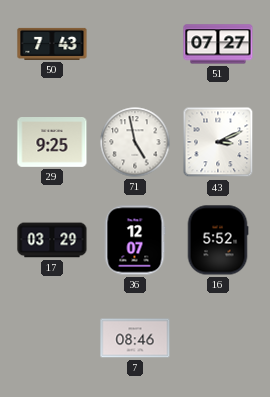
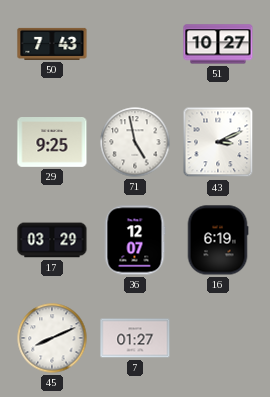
51: 07:27 -> 10:27
16: 5:52 -> 6:19
45: none -> 8:11
7: 08:46 -> 01:27
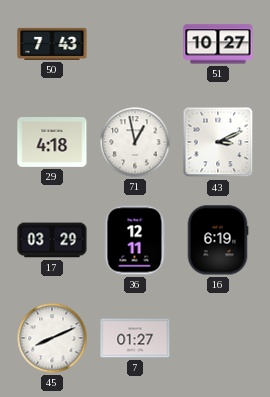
29: 9:25 -> 4:18
71: 4:58 -> 12:58
36: 12:07 -> 12:11
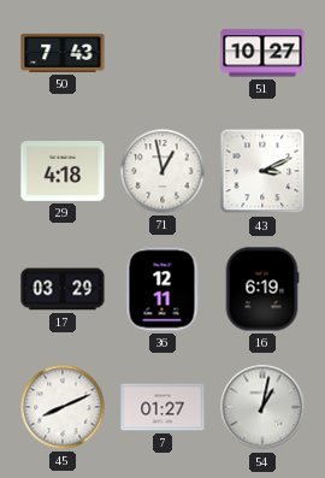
54: none -> 1:02
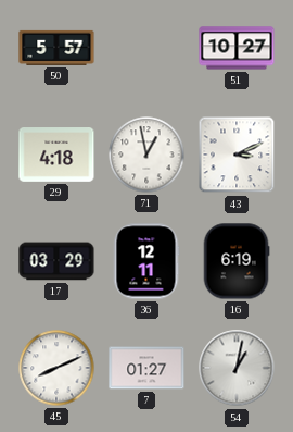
50: 7:43 -> 5:57
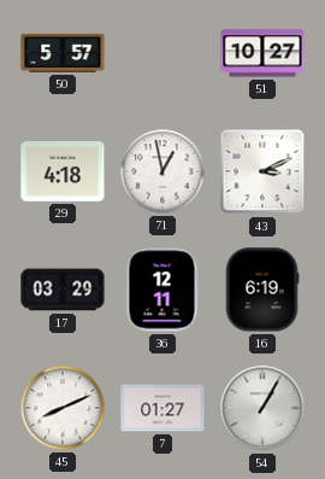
54: 1:02 -> 1:05
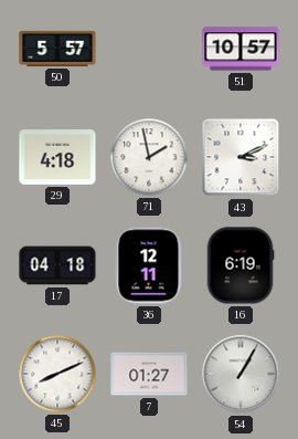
51: 10:27 -> 10:57
71: 12:58 -> 1:58
17: 03:29 -> 04:18
